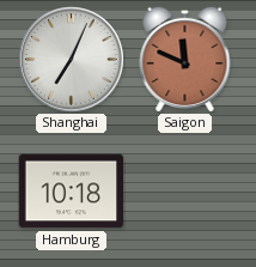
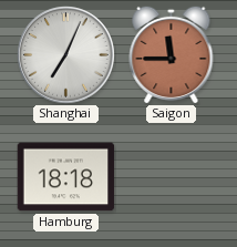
Saigon: 11:49 -> 11:45
Hamburg: 10:18 -> 18:18
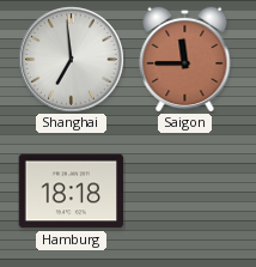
Shanghai: 7:04 -> 6:59
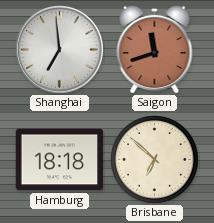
Saigon: 11:45 -> 11:42
Brisbane: none -> 6:52
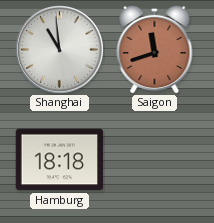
Shanghai: 6:59 -> 10:59
Brisbane: 6:52 -> none
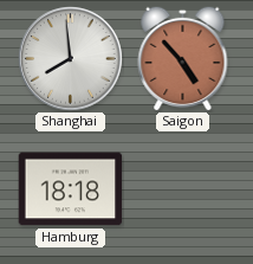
Shanghai: 10:59 -> 7:59
Saigon: 11:42 -> 4:53
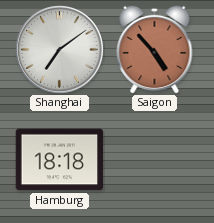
Shanghai: 7:59 -> 7:09
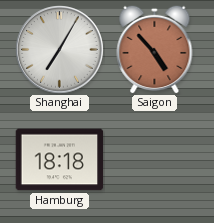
Shanghai: 7:09 -> 7:05
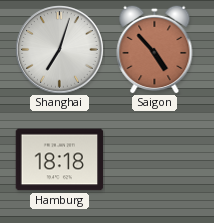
Shanghai: 7:05 -> 7:03
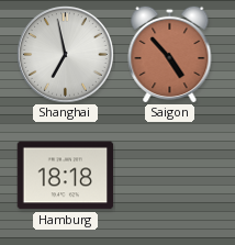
Shanghai: 7:03 -> 6:58
